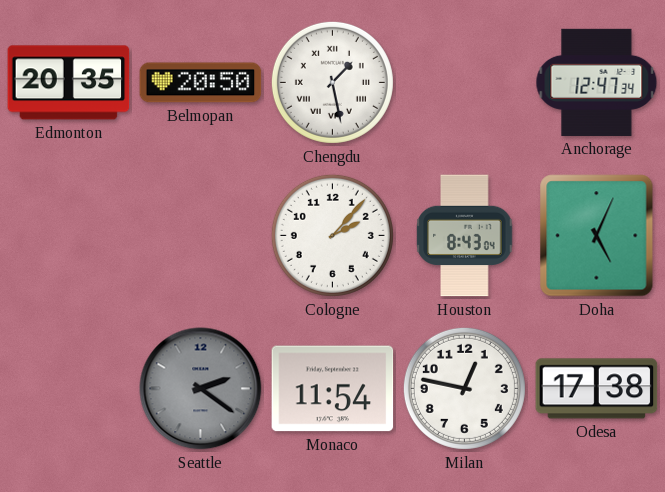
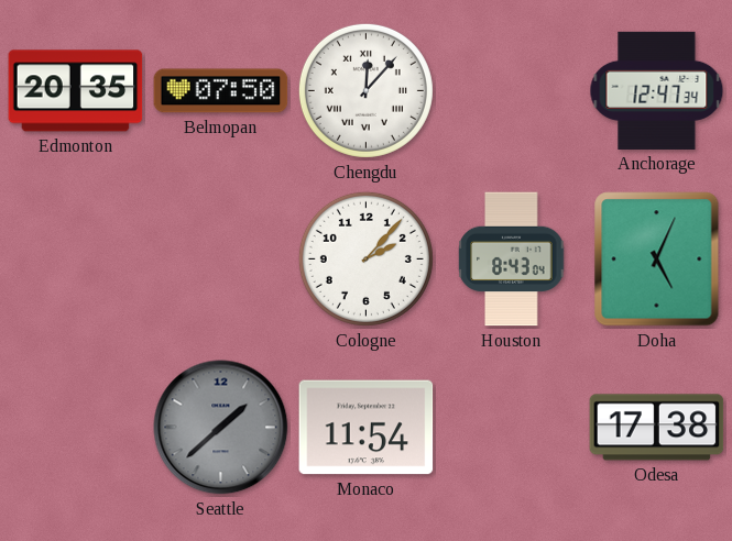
Belmopan: 20:50 -> 07:50
Chengdu: 1:28 -> 12:07
Seattle: 2:21 -> 1:38
Milan: 12:47 -> none
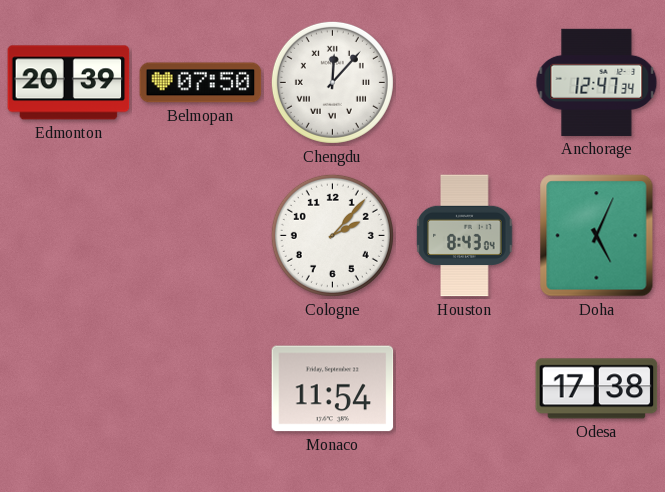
Edmonton: 20:35 -> 20:39
Seattle: 1:38 -> none
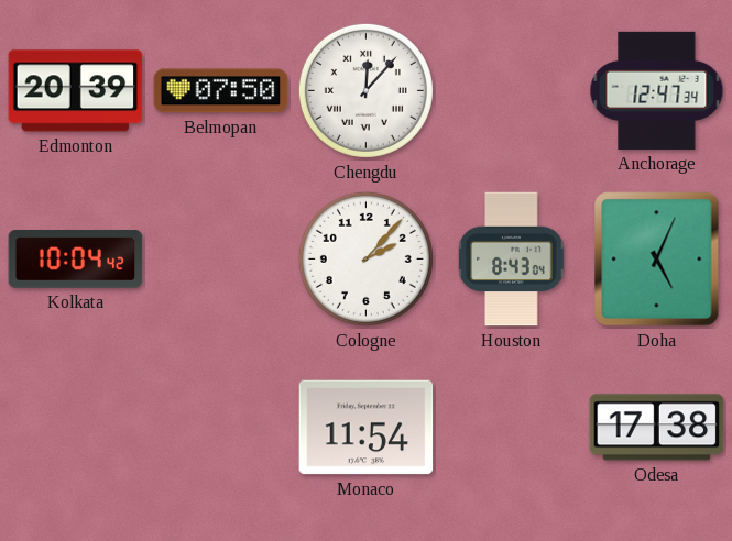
Kolkata: none -> 10:04
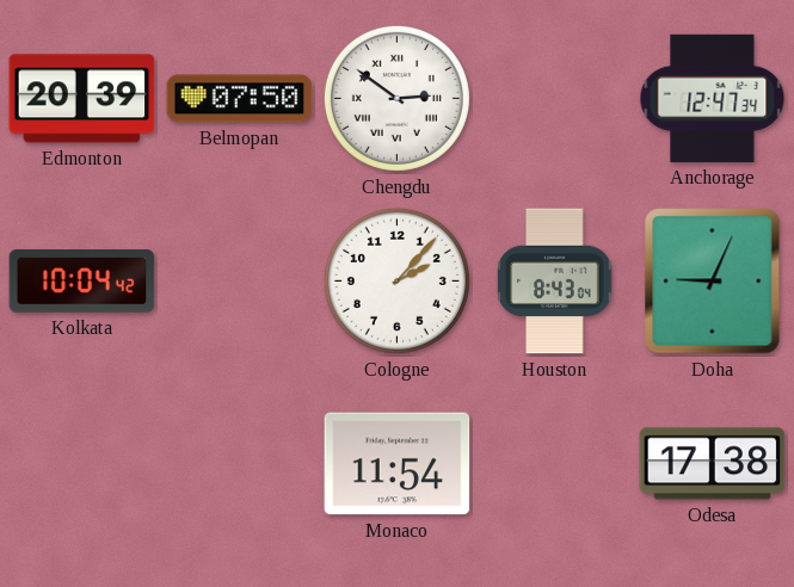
Chengdu: 12:07 -> 2:51
Doha: 5:04 -> 9:04
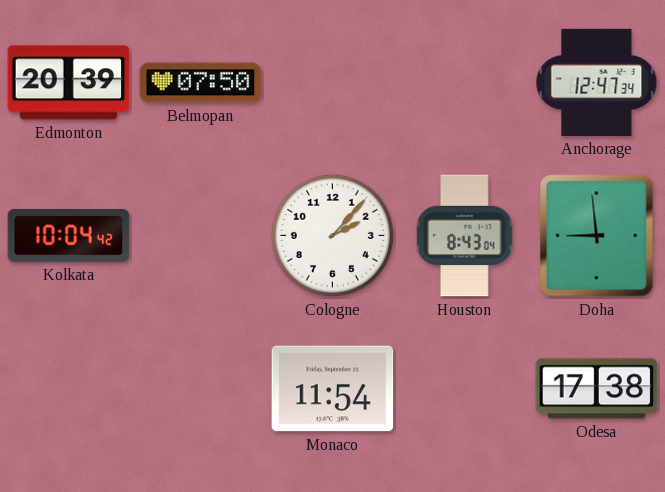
Chengdu: 2:51 -> none
Doha: 9:04 -> 8:59
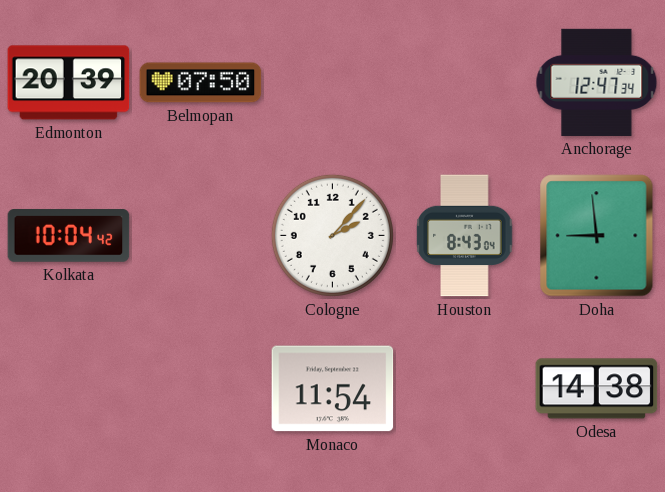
Odesa: 17:38 -> 14:38
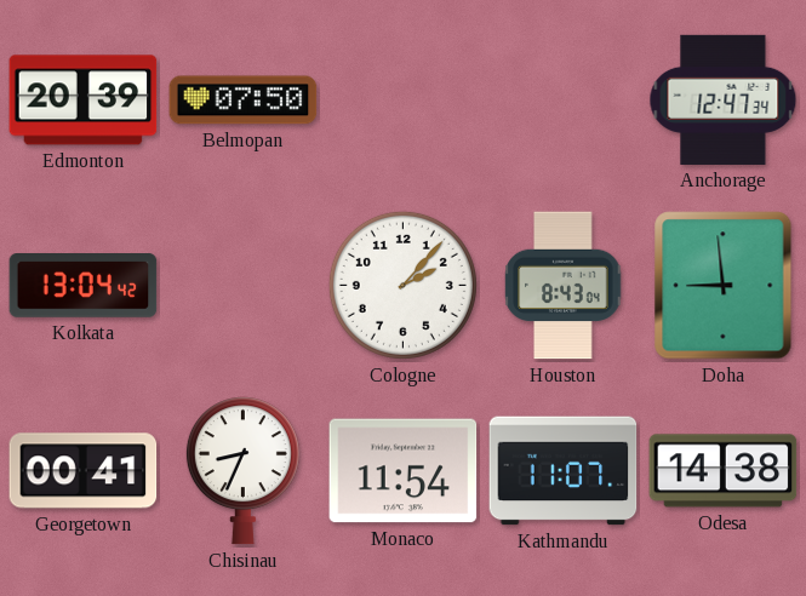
Kolkata: 10:04 -> 13:04
Georgetown: none -> 00:41
Chisinau: none -> 8:34
Kathmandu: none -> 11:07
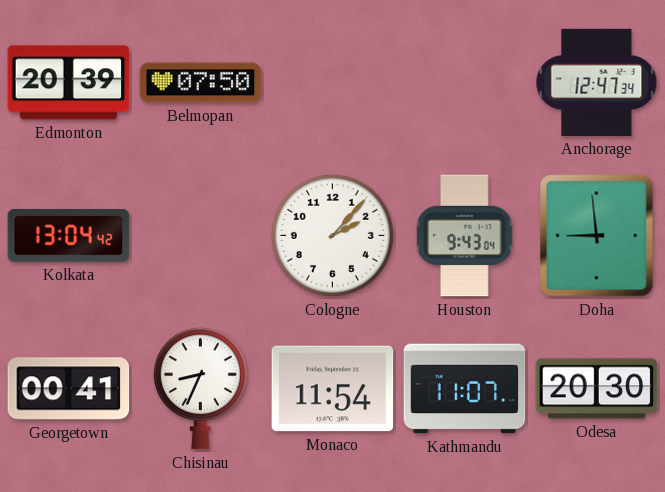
Houston: 8:43 -> 9:43
Odesa: 14:38 -> 20:30
